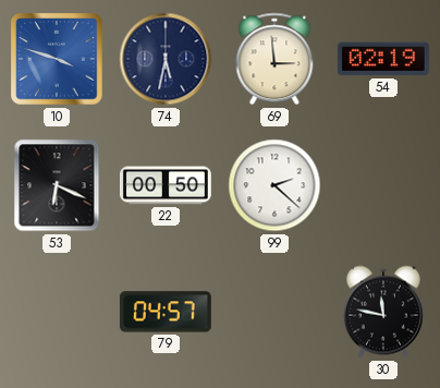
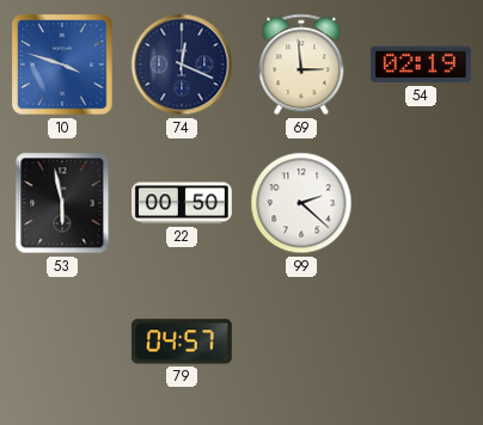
74: 5:32 -> 12:19
53: 6:19 -> 5:58
30: 11:47 -> none
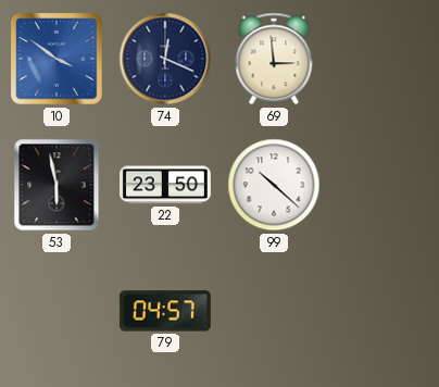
10: 3:48 -> 3:51
54: 02:19 -> none
22: 00:50 -> 23:50
99: 2:22 -> 10:22
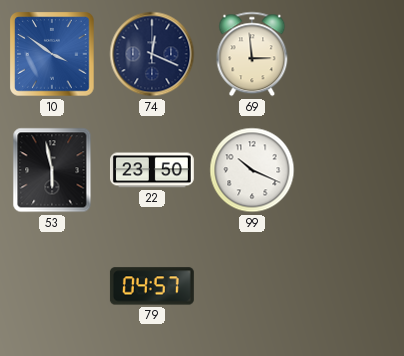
99: 10:22 -> 10:19
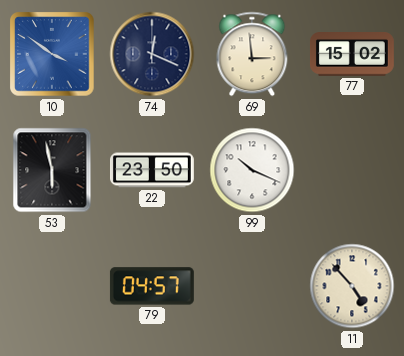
77: none -> 15:02
11: none -> 4:53
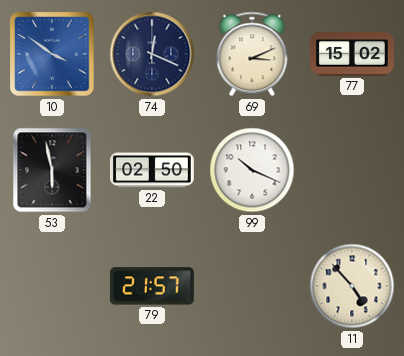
69: 2:59 -> 3:11
22: 23:50 -> 02:50
79: 04:57 -> 21:57
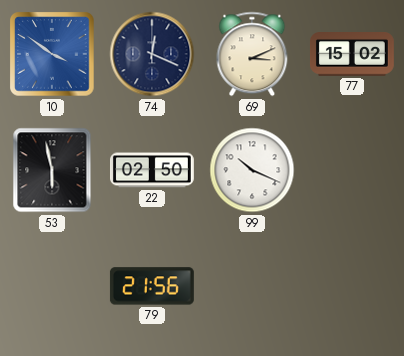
79: 21:57 -> 21:56
11: 4:53 -> none
